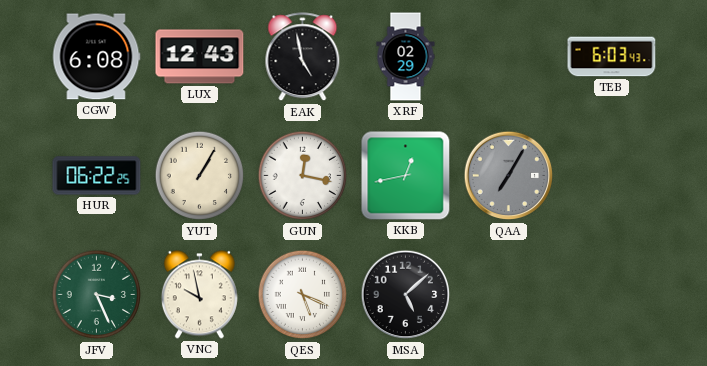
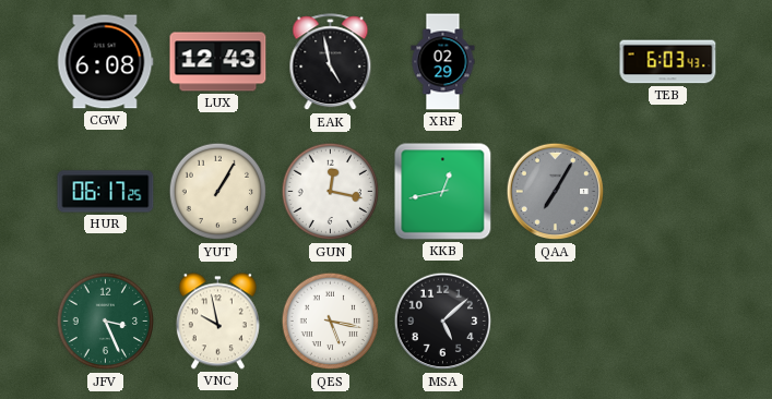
HUR: 06:22 -> 06:17
QES: 5:19 -> 5:17
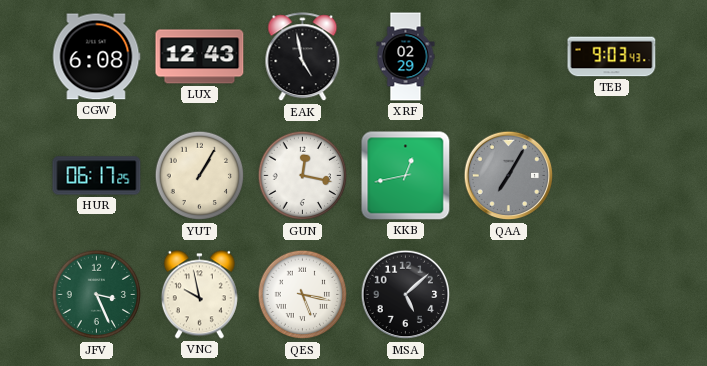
TEB: 6:03 -> 9:03
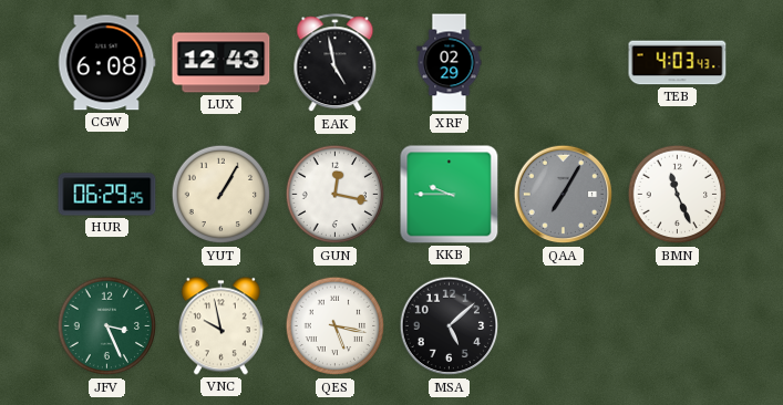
TEB: 9:03 -> 4:03
HUR: 06:17 -> 06:29
KKB: 12:43 -> 9:45
BMN: none -> 11:26
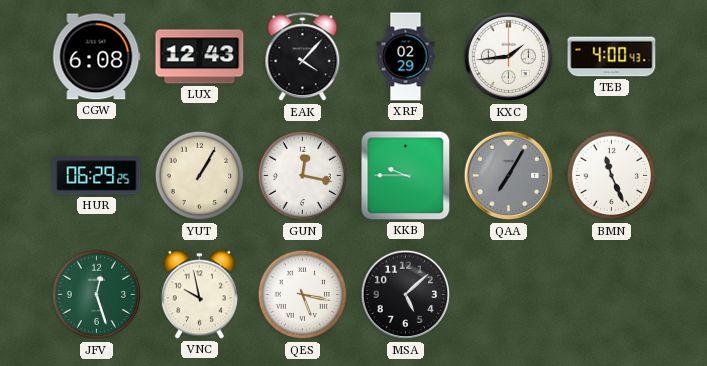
EAK: 4:58 -> 4:07
KXC: none -> 1:44
TEB: 4:03 -> 4:00
JFV: 3:26 -> 12:27
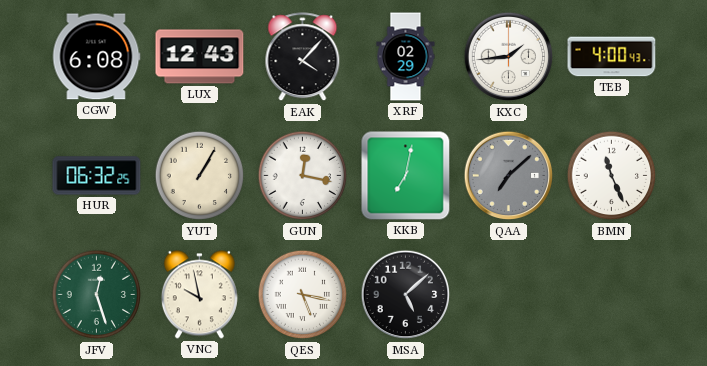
HUR: 06:29 -> 06:32
KKB: 9:45 -> 7:02
QAA: 7:05 -> 7:08
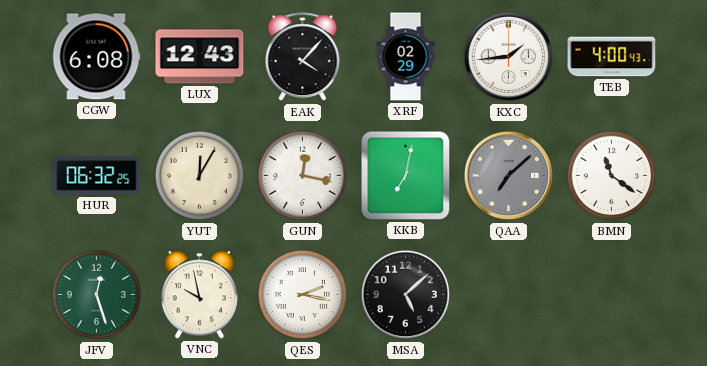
YUT: 1:05 -> 12:05
BMN: 11:26 -> 11:21
QES: 5:17 -> 2:17
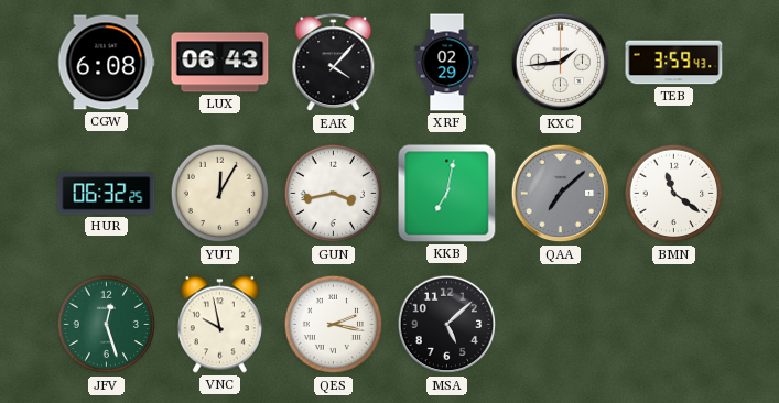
LUX: 12:43 -> 06:43
TEB: 4:00 -> 3:59
GUN: 12:17 -> 3:43
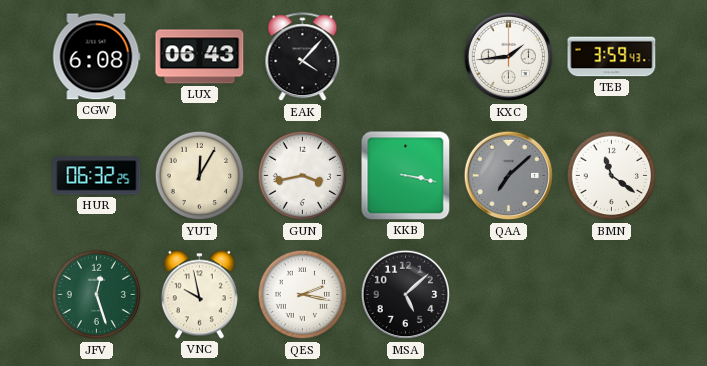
XRF: 02:29 -> none
KKB: 7:02 -> 3:17
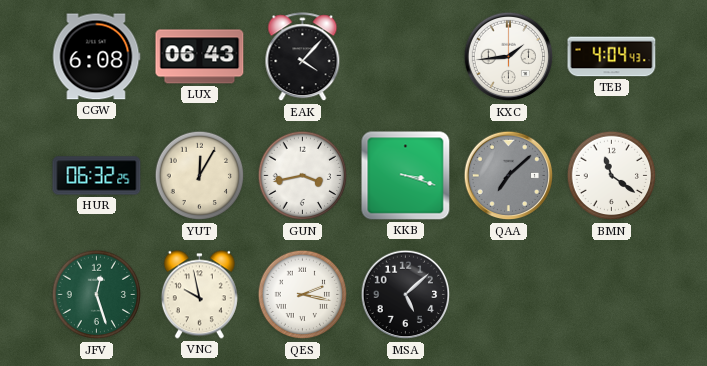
TEB: 3:59 -> 4:04
KKB: 3:17 -> 3:18
